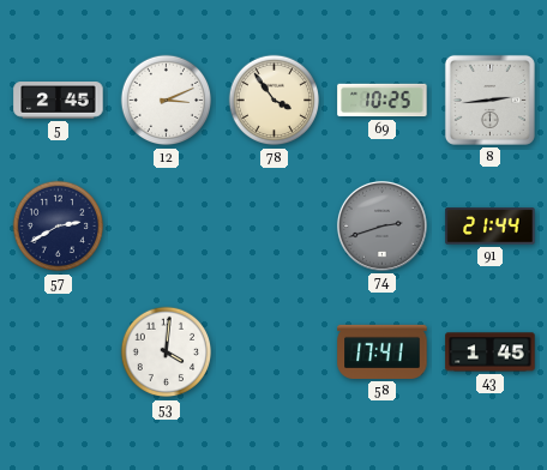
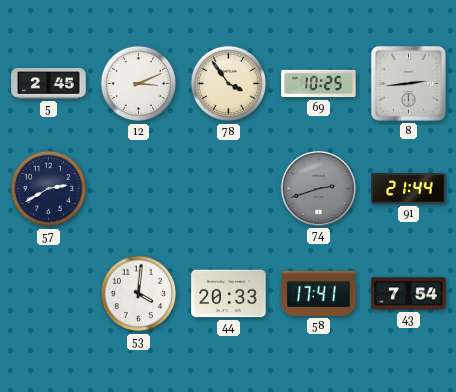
44: none -> 20:33
43: 1:45 -> 7:54
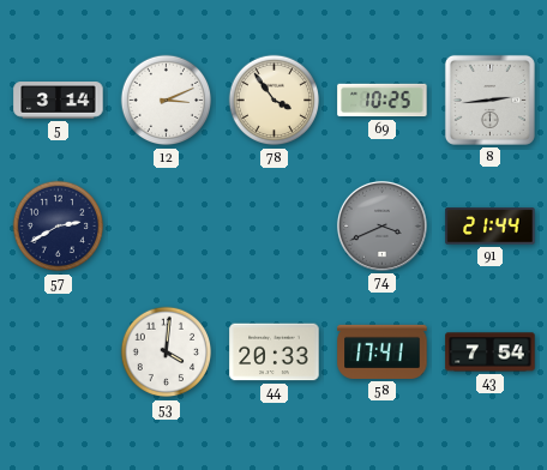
5: 2:45 -> 3:14
74: 2:42 -> 3:41
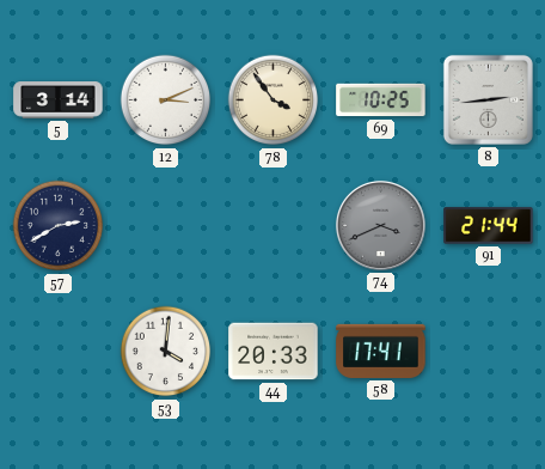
43: 7:54 -> none
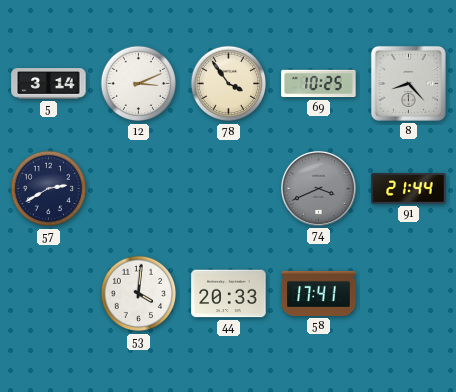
8: 2:44 -> 8:23
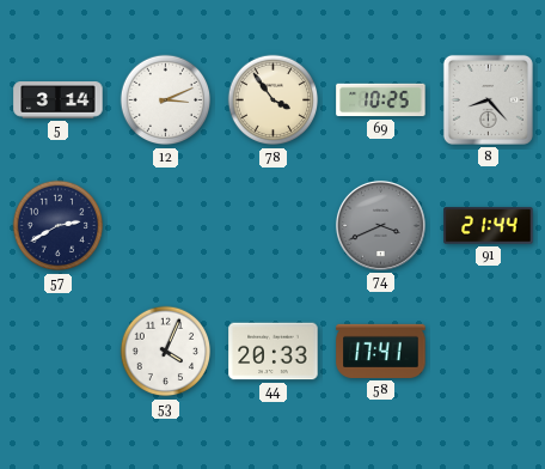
53: 4:01 -> 4:04
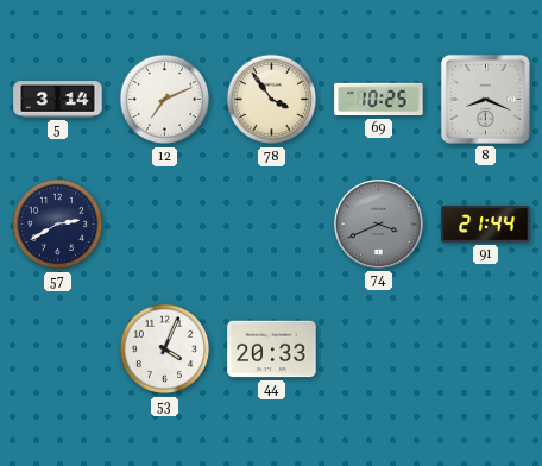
12: 3:11 -> 7:11
8: 8:23 -> 8:19
58: 17:41 -> none
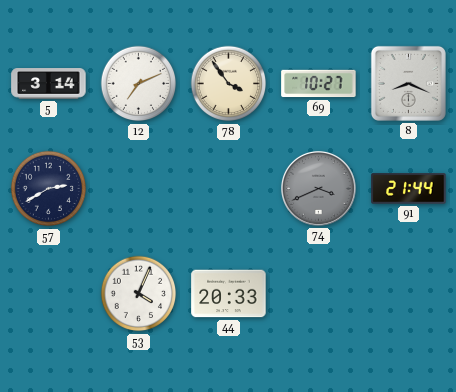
69: 10:25 -> 10:27
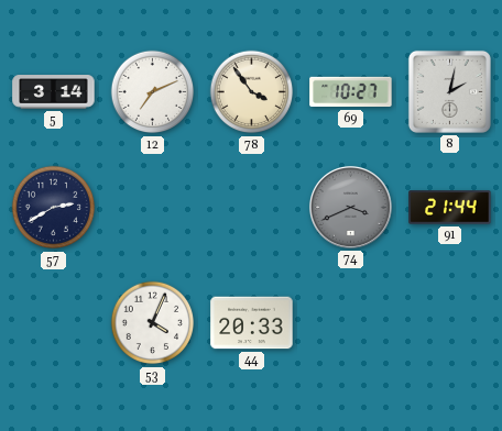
8: 8:19 -> 2:02
